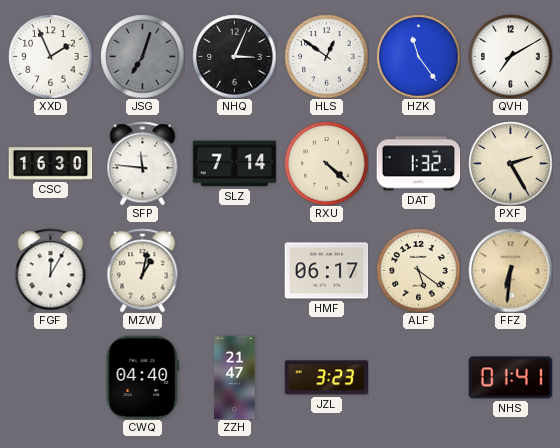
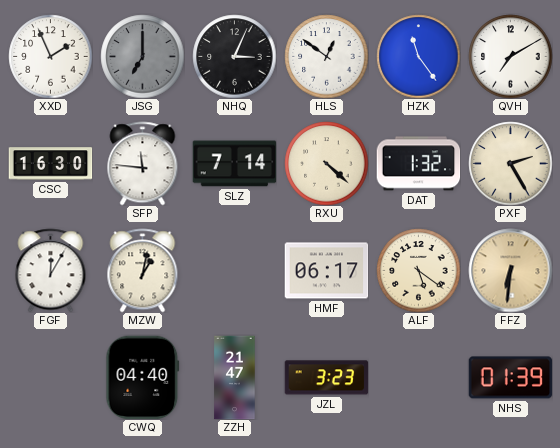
JSG: 7:03 -> 7:00
NHS: 01:41 -> 01:39
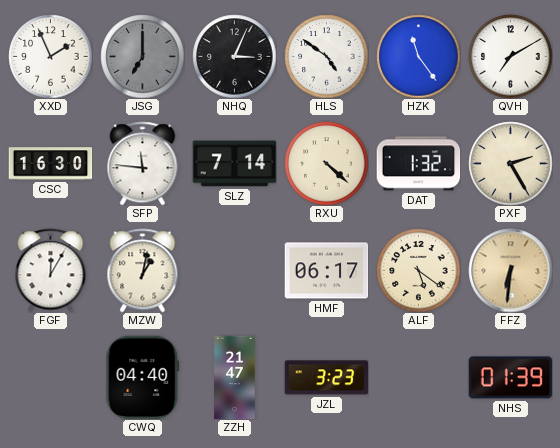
HLS: 12:51 -> 4:51
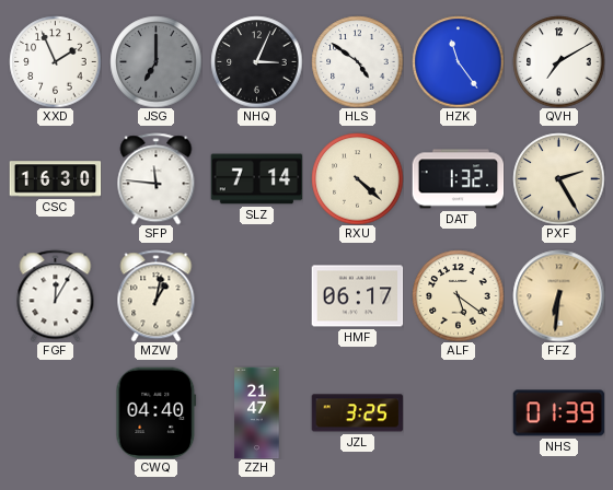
JZL: 3:23 -> 3:25
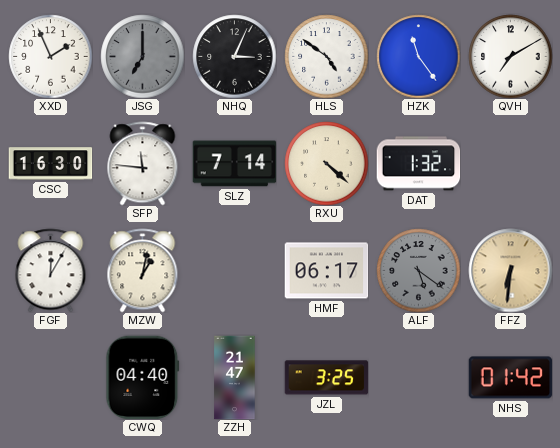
PXF: 2:25 -> none
ALF dial: cream -> grey
NHS: 01:39 -> 01:42
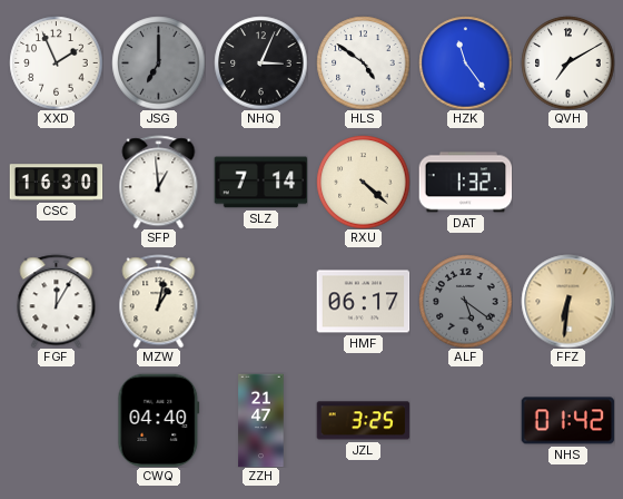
SFP: 11:46 -> 12:59
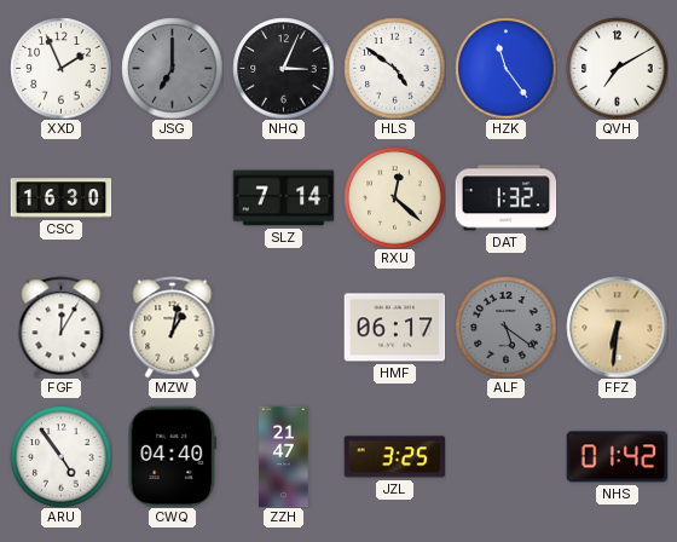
SFP: 12:59 -> none
RXU: 4:22 -> 12:22
ARU: none -> 4:54
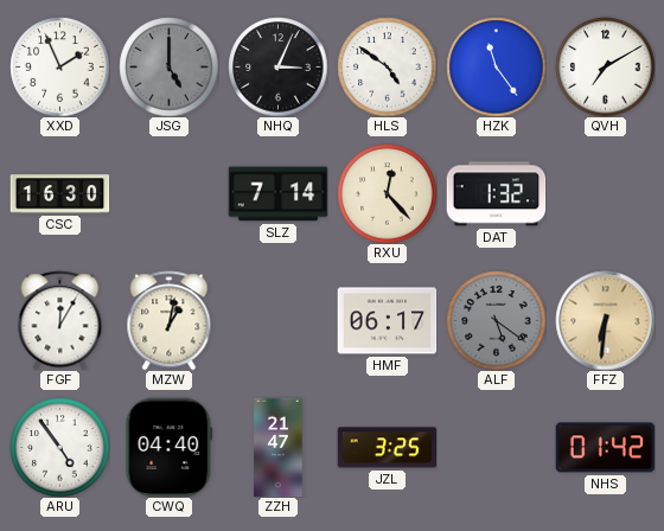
JSG: 7:00 -> 5:00
RXU: 12:22 -> 12:23
